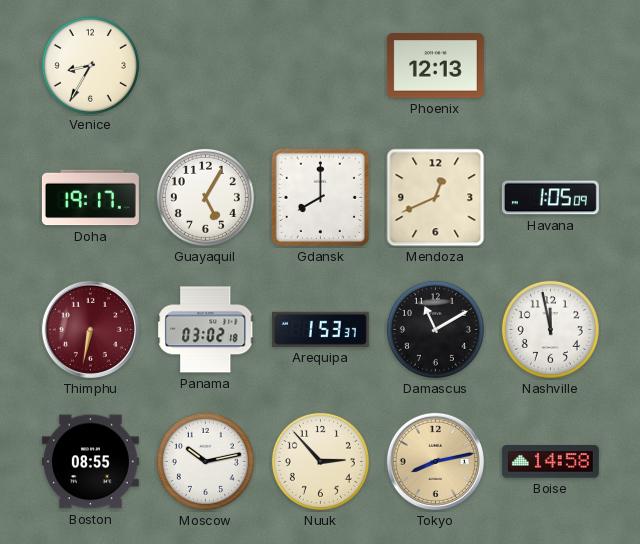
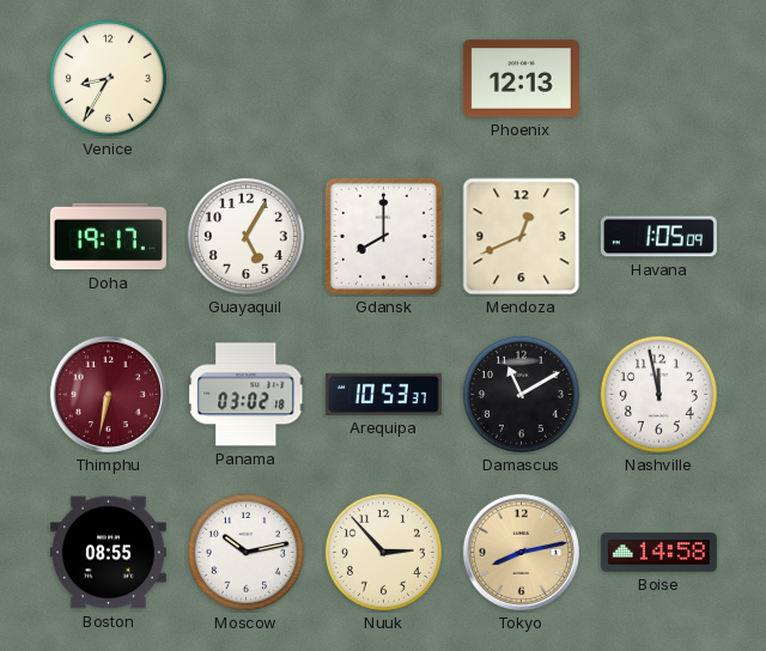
Arequipa: 1:53 -> 10:53
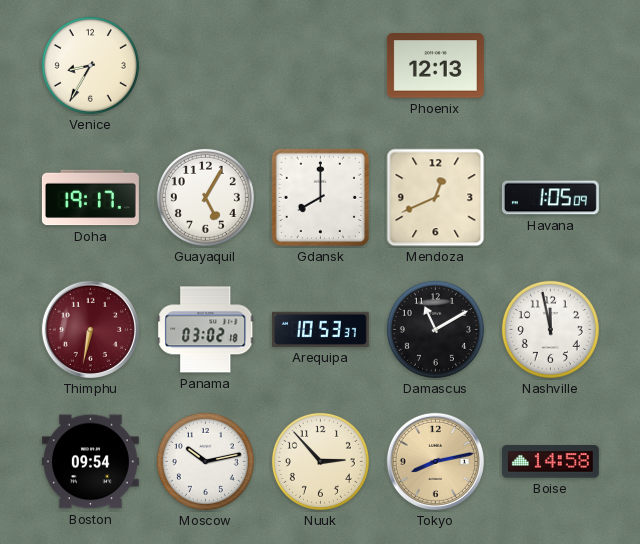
Boston: 08:55 -> 09:54
